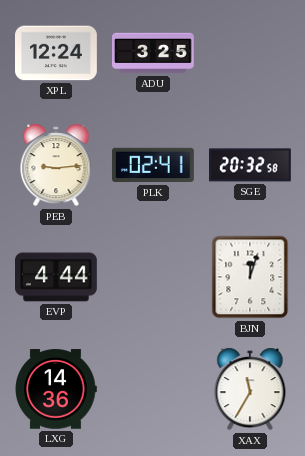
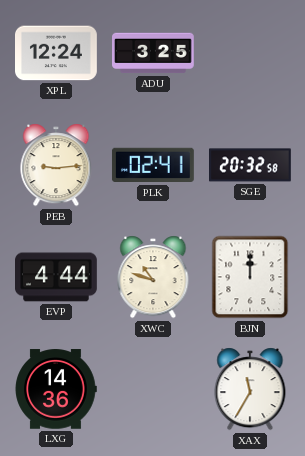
XWC: none -> 10:48
BJN: 12:03 -> 12:00
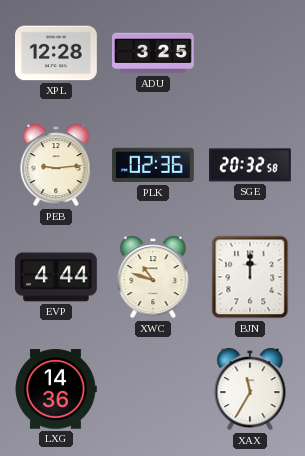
XPL: 12:24 -> 12:28
PLK: 02:41 -> 02:36
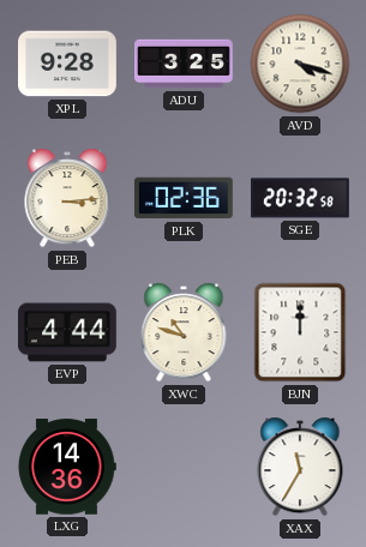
XPL: 12:28 -> 9:28
AVD: none -> 4:18
PEB: 9:14 -> 3:14
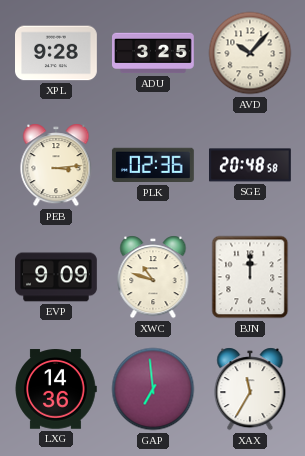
AVD: 4:18 -> 10:07
SGE: 20:32 -> 20:48
EVP: 4:44 -> 9:09
GAP: none -> 6:59
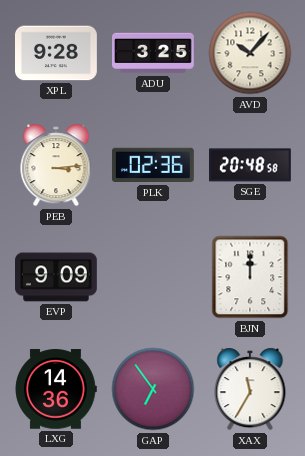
XWC: 10:48 -> none
GAP: 6:59 -> 6:54
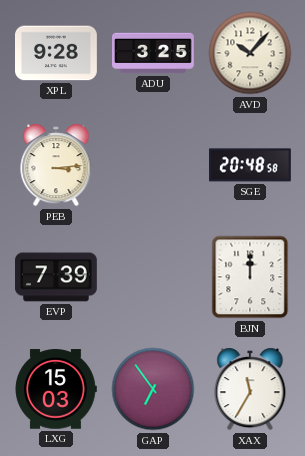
PLK: 02:36 -> none
EVP: 9:09 -> 7:39
LXG: 14:36 -> 15:03
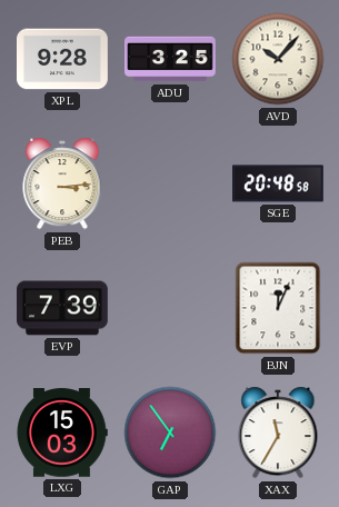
BJN: 12:00 -> 12:04
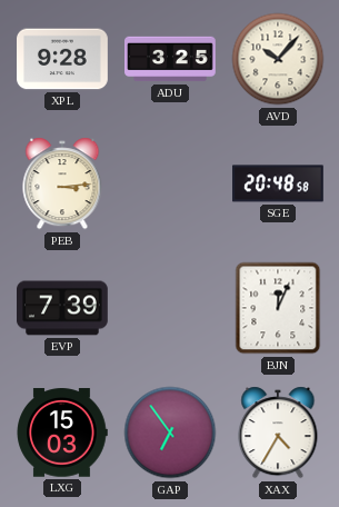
XAX: 11:35 -> 4:35
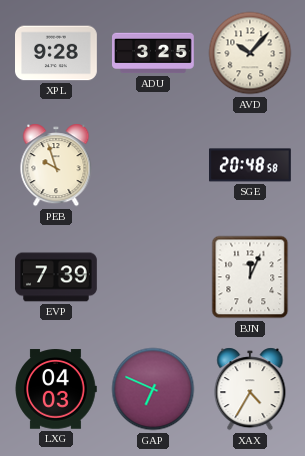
PEB: 3:14 -> 9:57
LXG: 15:03 -> 04:03
GAP: 6:54 -> 6:49
